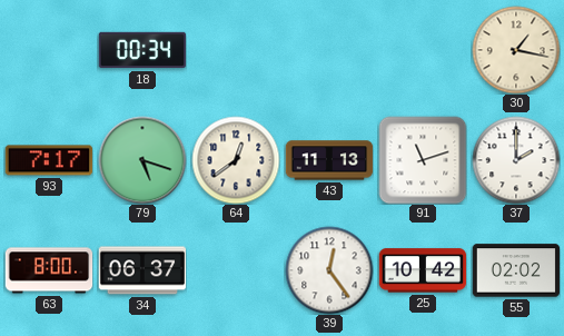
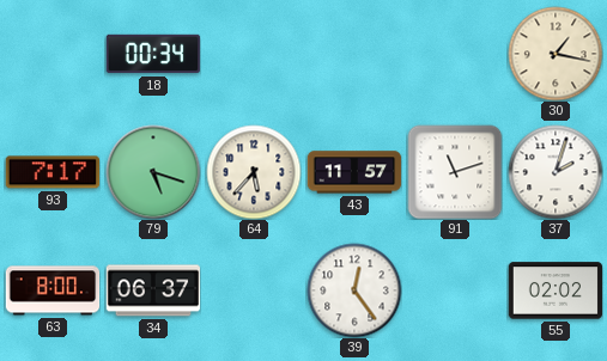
64: 12:39 -> 5:37
43: 11:13 -> 11:57
37: 2:00 -> 2:03
25: 10:42 -> none
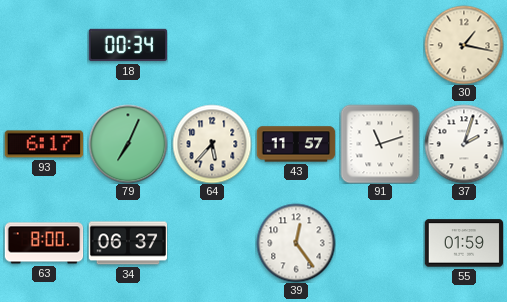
93: 7:17 -> 6:17
79: 5:18 -> 7:04
55: 02:02 -> 01:59
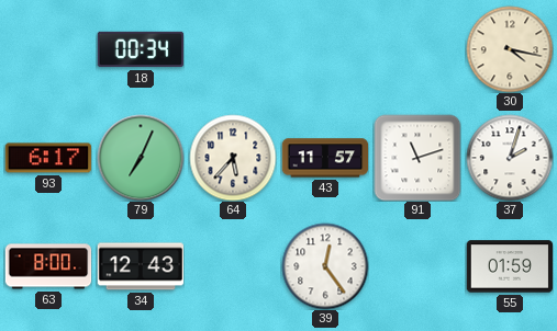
30: 1:17 -> 4:17
34: 06:37 -> 12:43
